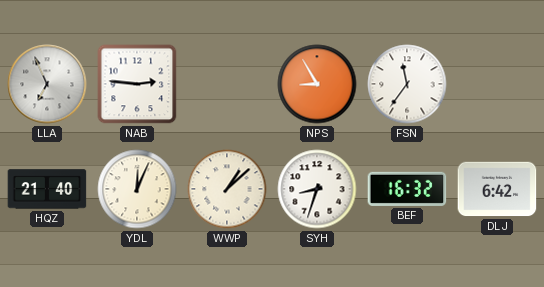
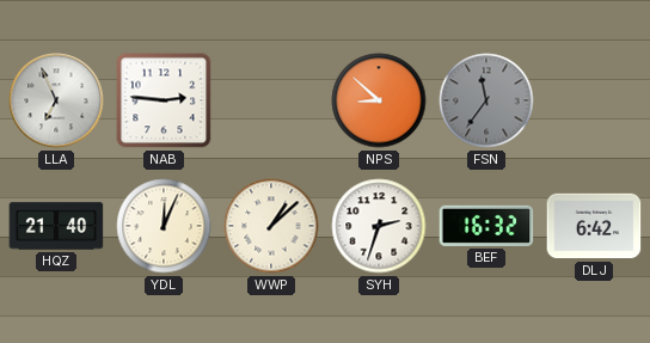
NPS: 8:55 -> 8:52
FSN dial: white -> grey
SYH: 8:33 -> 2:33
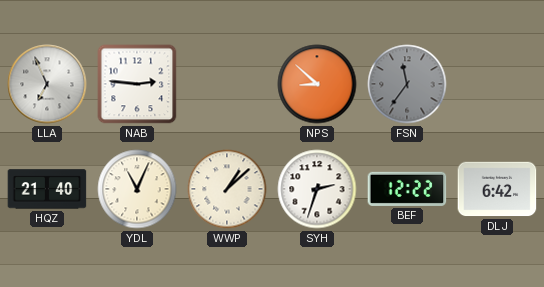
YDL: 12:04 -> 11:04
BEF: 16:32 -> 12:22
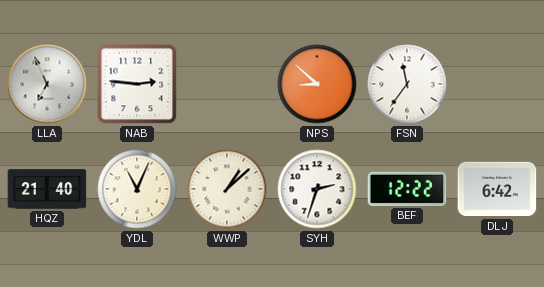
FSN dial: grey -> white
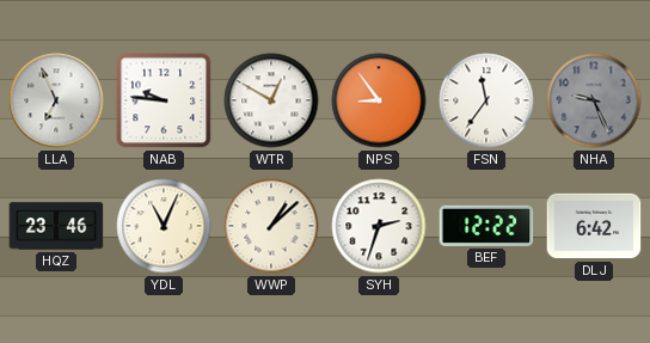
NAB: 2:46 -> 9:46
WTR: none -> 12:50
NPS: 8:52 -> 8:54
NHA: none -> 9:26
HQZ: 21:40 -> 23:46
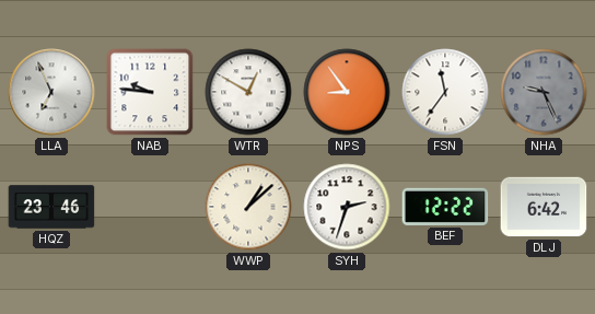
YDL: 11:04 -> none
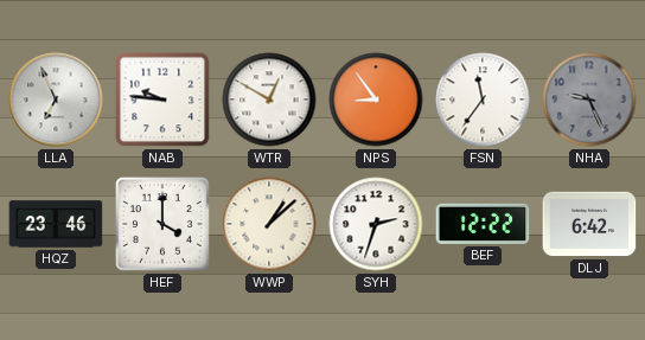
HEF: none -> 4:00
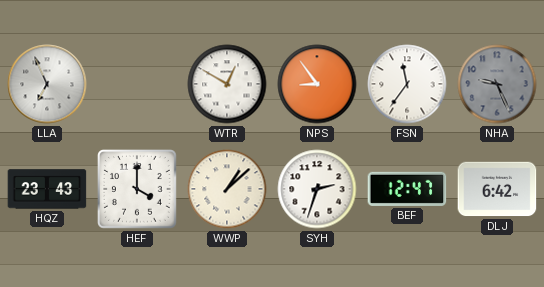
NAB: 9:46 -> none
HQZ: 23:46 -> 23:43
BEF: 12:22 -> 12:47
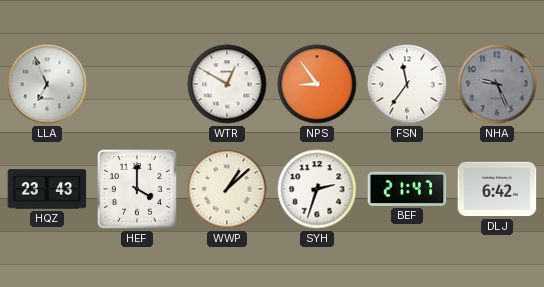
BEF: 12:47 -> 21:47
